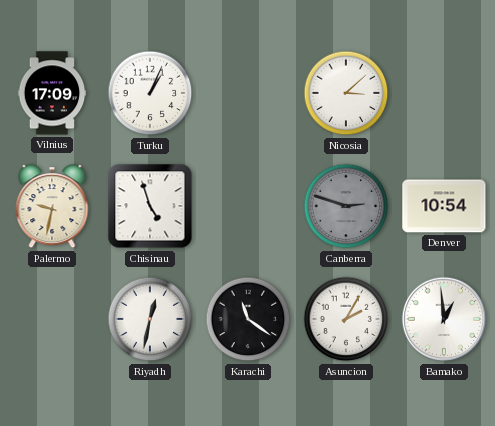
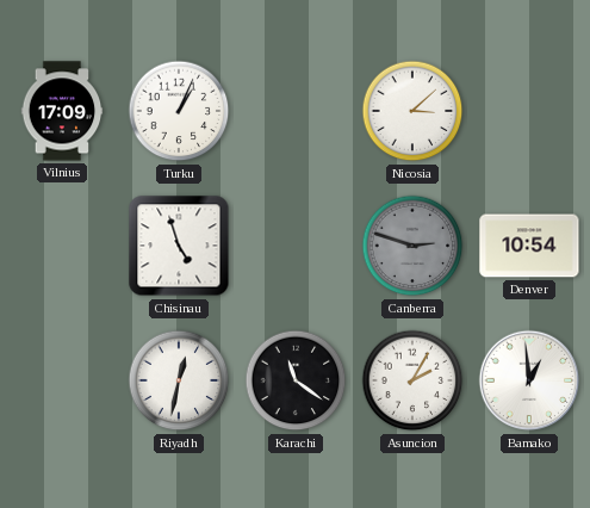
Palermo: 9:32 -> none
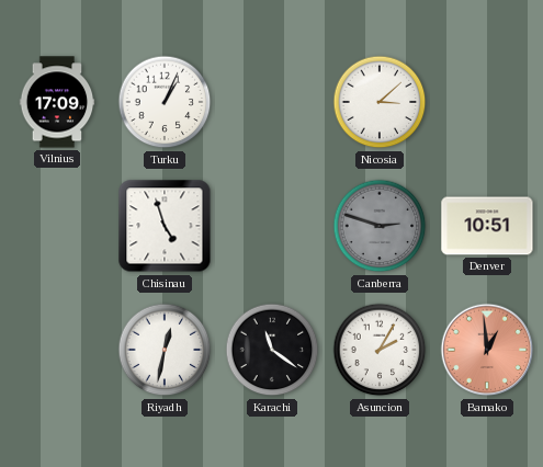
Denver: 10:54 -> 10:51
Bamako dial: white -> salmon
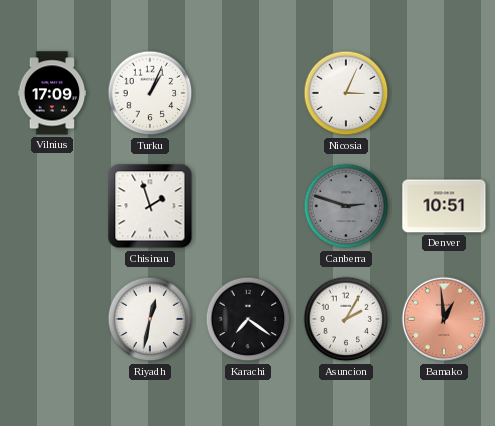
Nicosia: 3:08 -> 3:04
Chisinau: 4:57 -> 1:57
Karachi: 11:21 -> 7:21
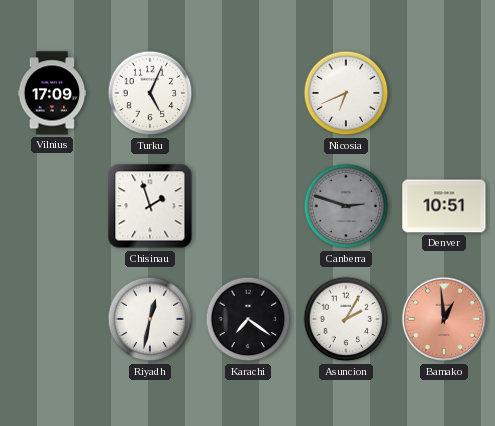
Turku: 1:04 -> 5:04
Nicosia: 3:04 -> 6:41
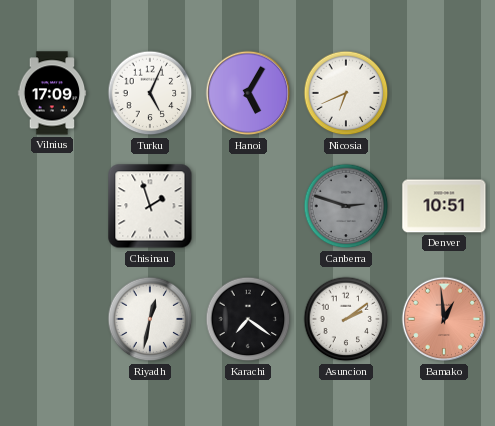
Hanoi: none -> 5:05
Asuncion: 2:05 -> 2:09
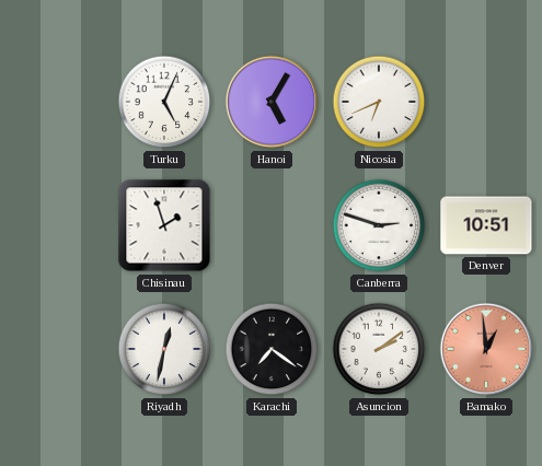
Vilnius: 17:09 -> none
Canberra dial: grey -> white
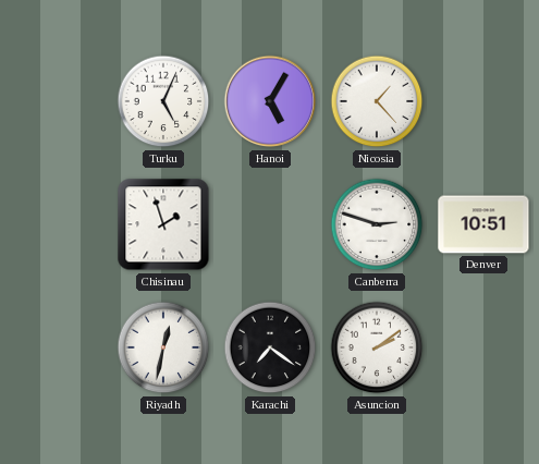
Nicosia: 6:41 -> 1:23
Bamako: 12:59 -> none
